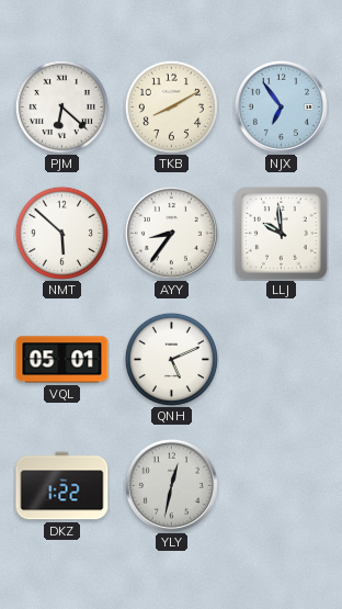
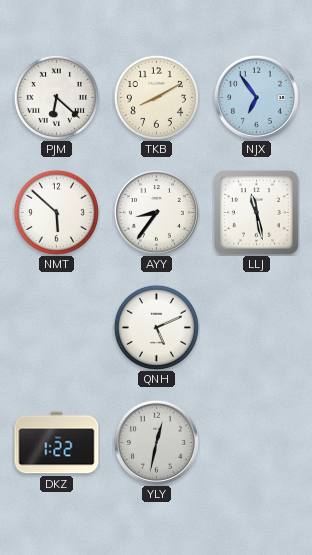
LLJ: 9:59 -> 11:28
VQL: 05:01 -> none
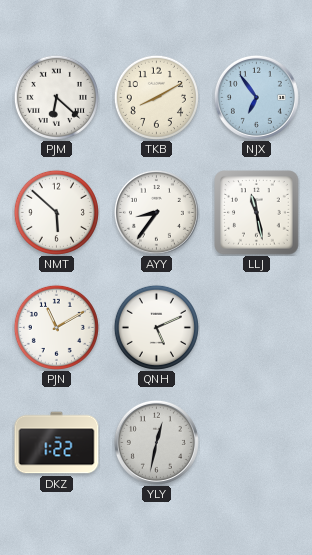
PJN: none -> 11:10
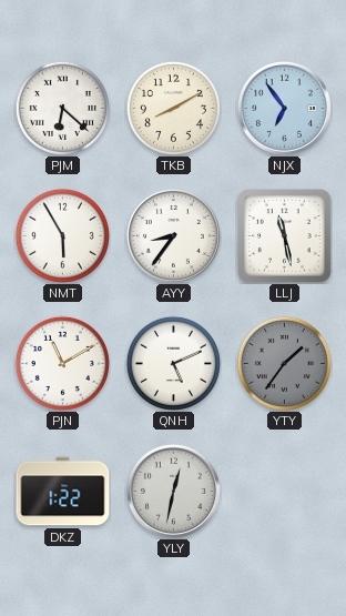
NMT: 5:52 -> 5:55
YTY: none -> 1:36
